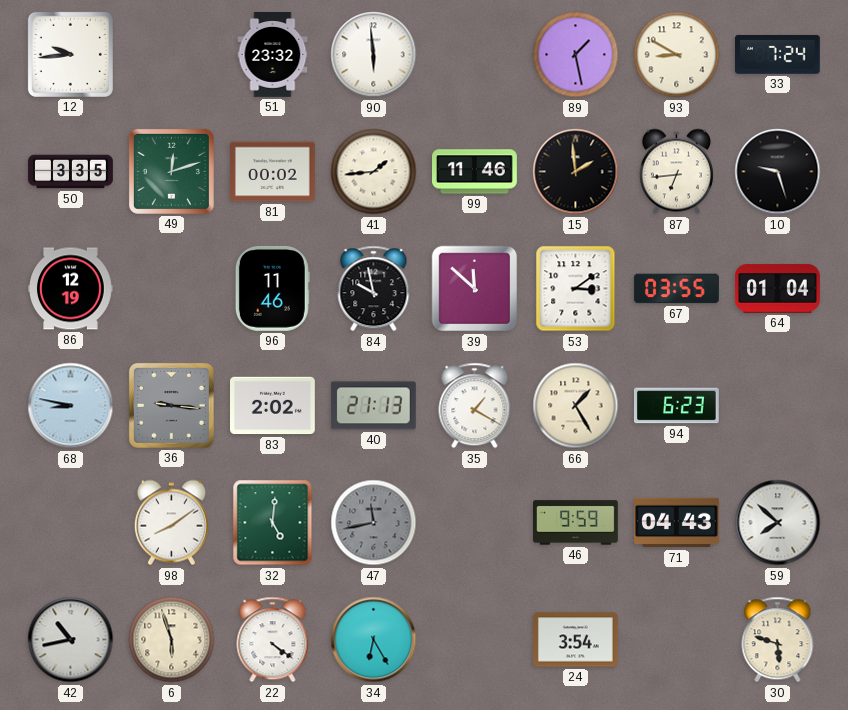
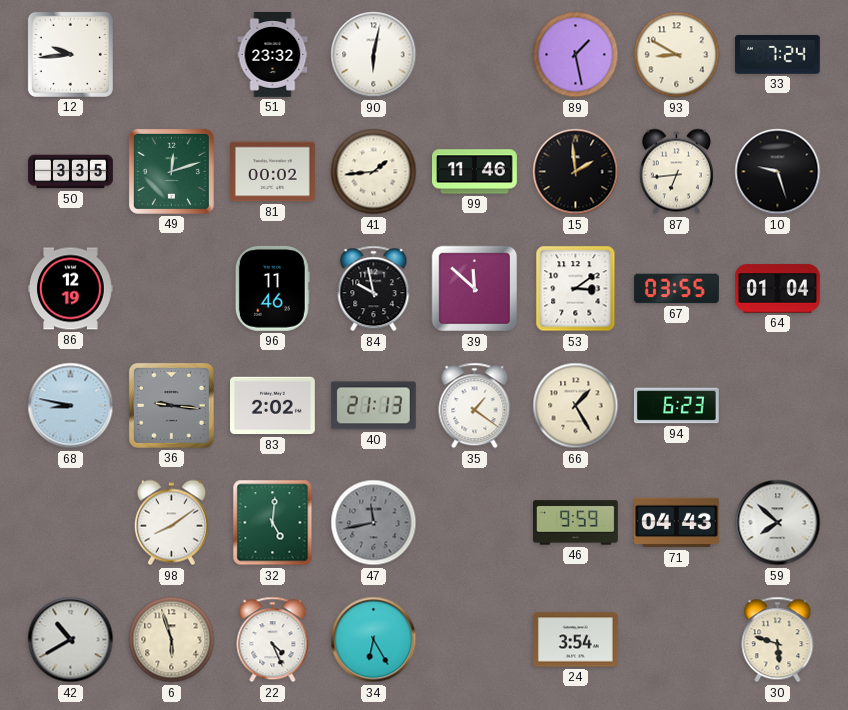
90: 5:59 -> 6:02
35: 1:20 -> 1:21
42: 10:43 -> 10:40
22: 4:21 -> 4:26
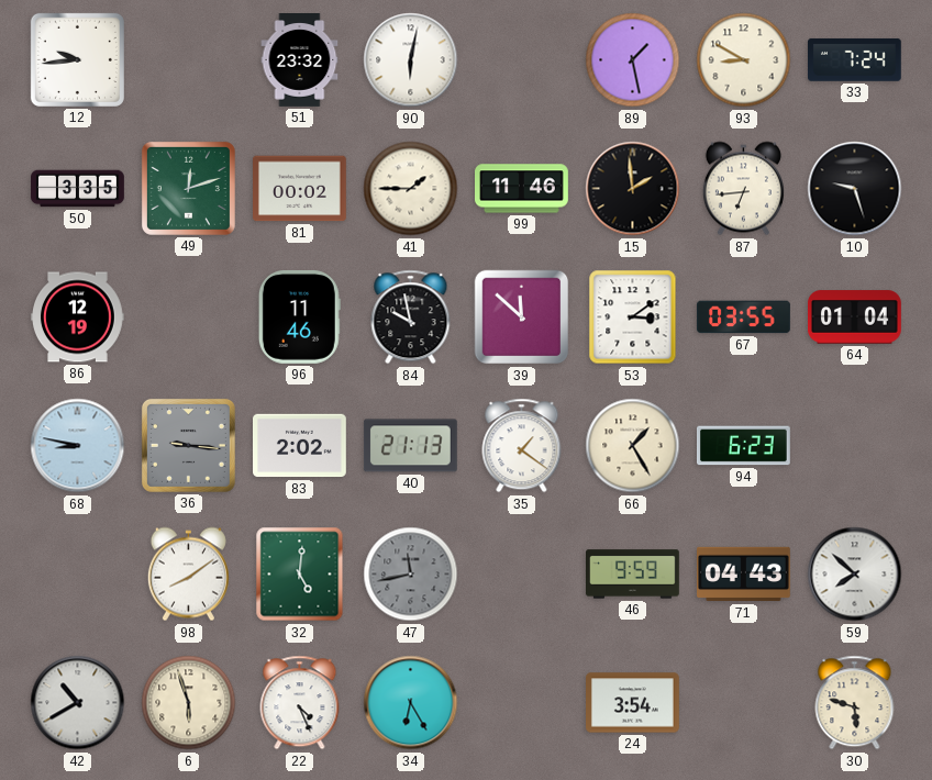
41: 1:44 -> 1:45
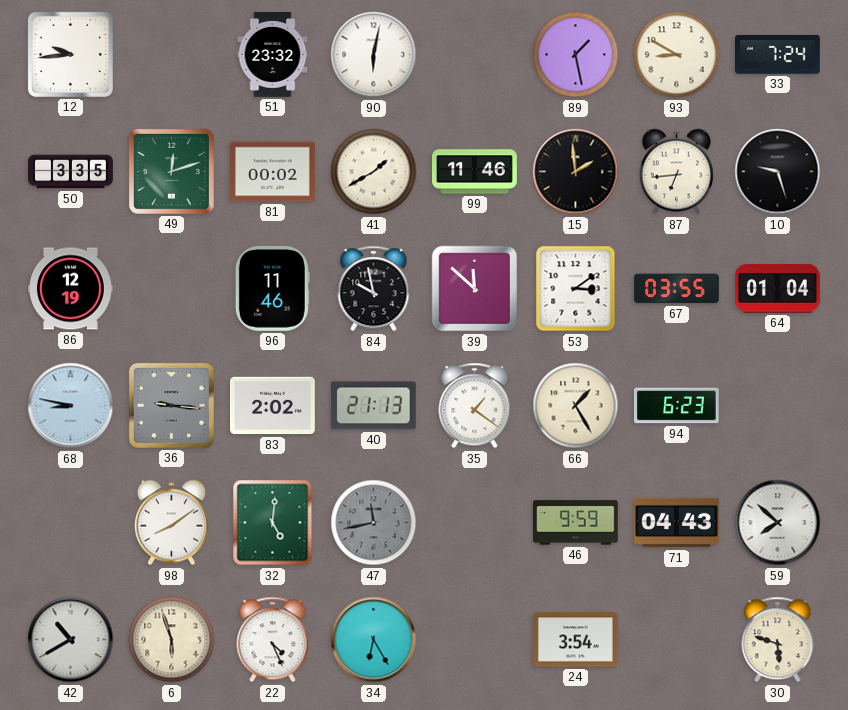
41: 1:45 -> 1:40
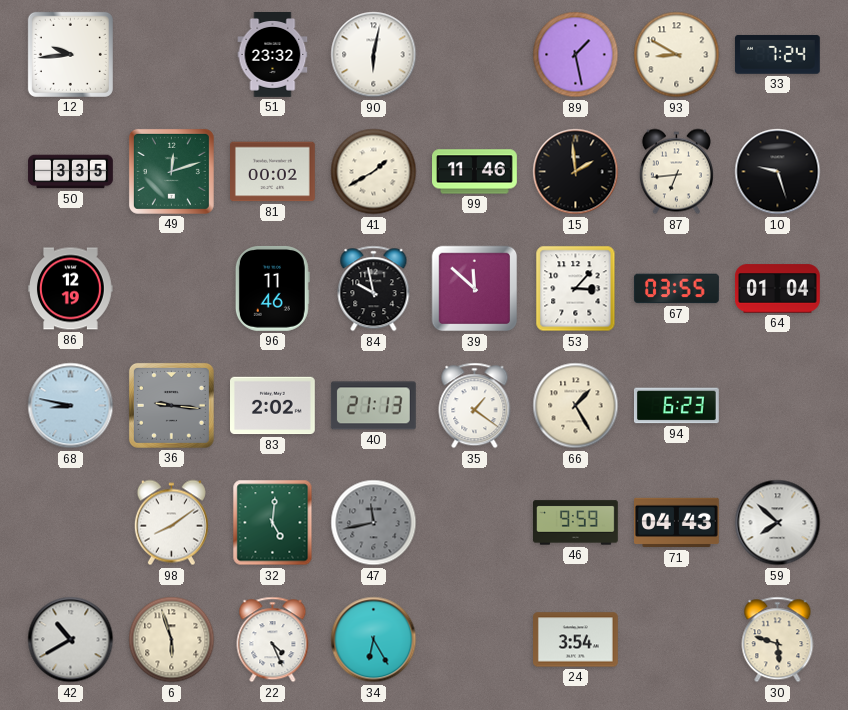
53: 3:09 -> 3:07
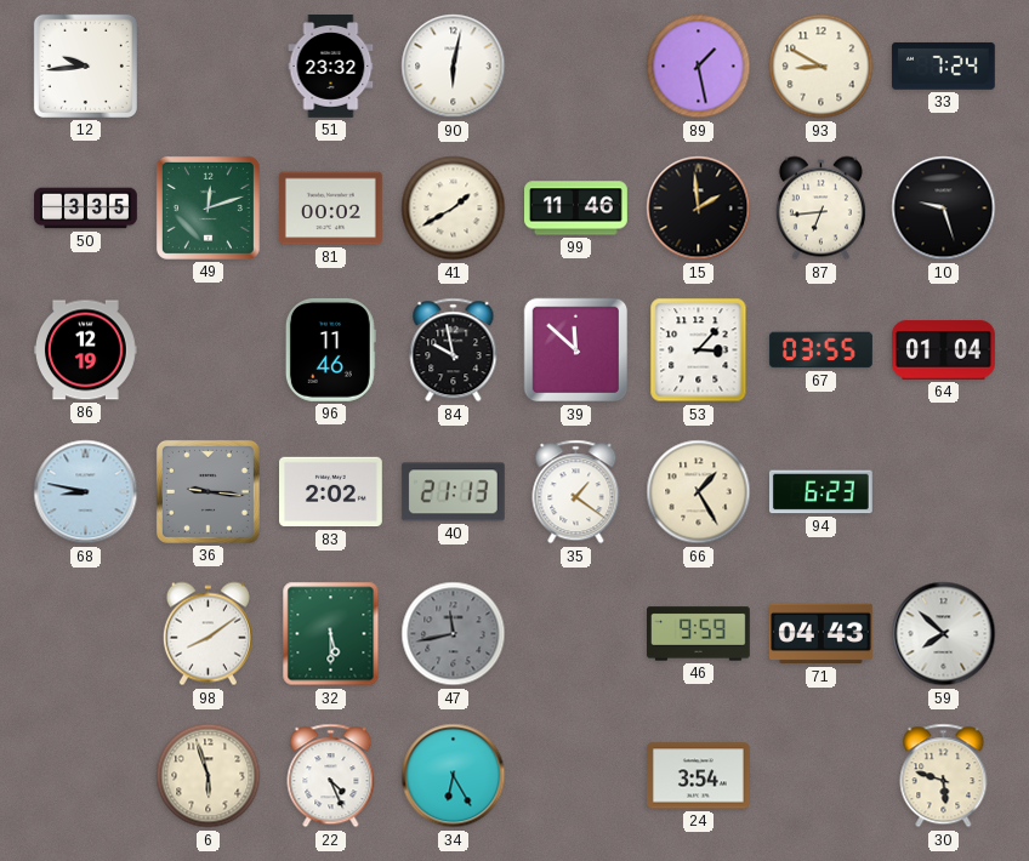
32: 5:01 -> 5:30
42: 10:40 -> none
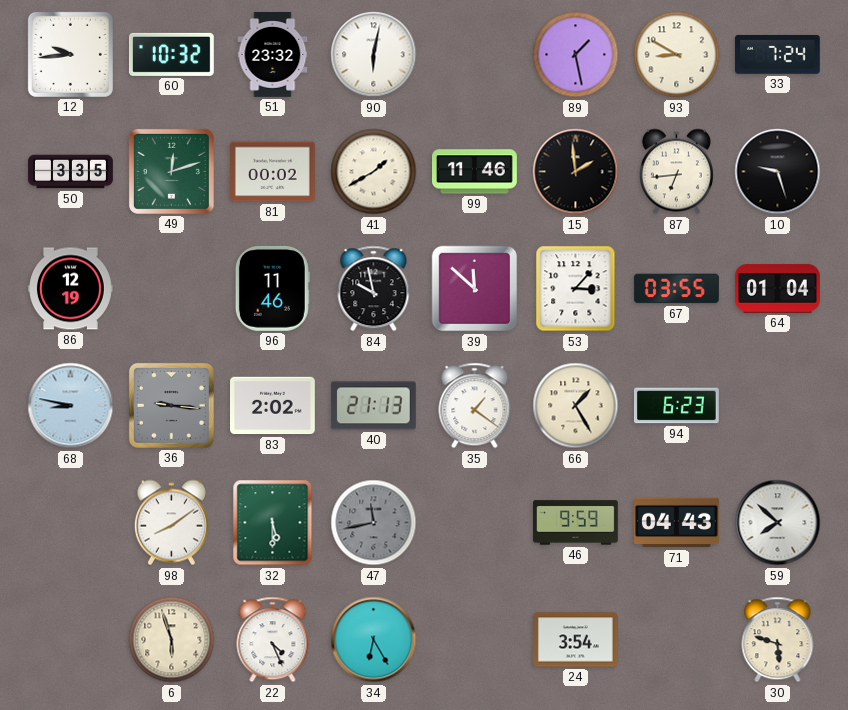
60: none -> 10:32
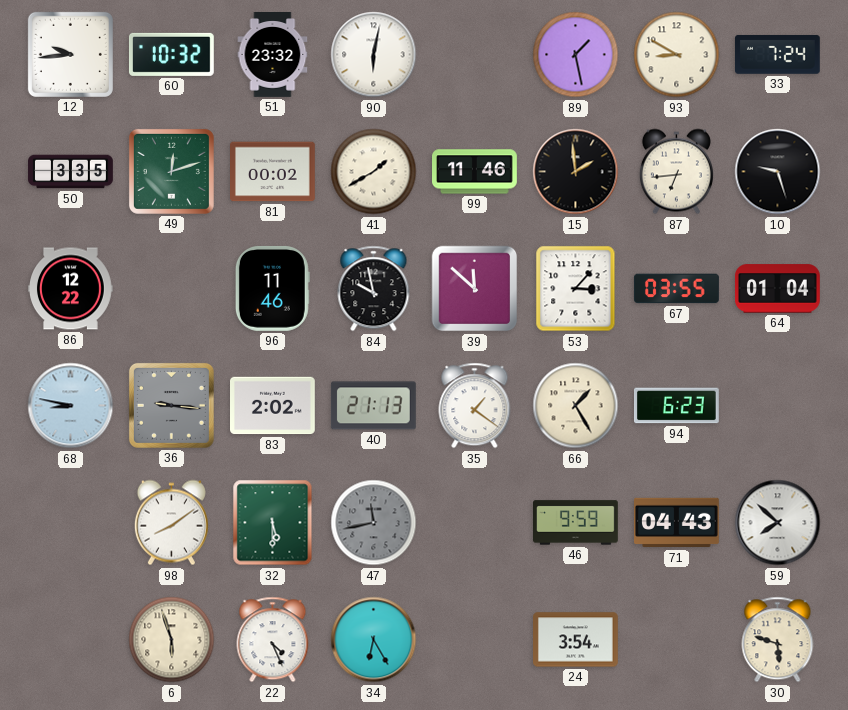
86: 12:19 -> 12:22
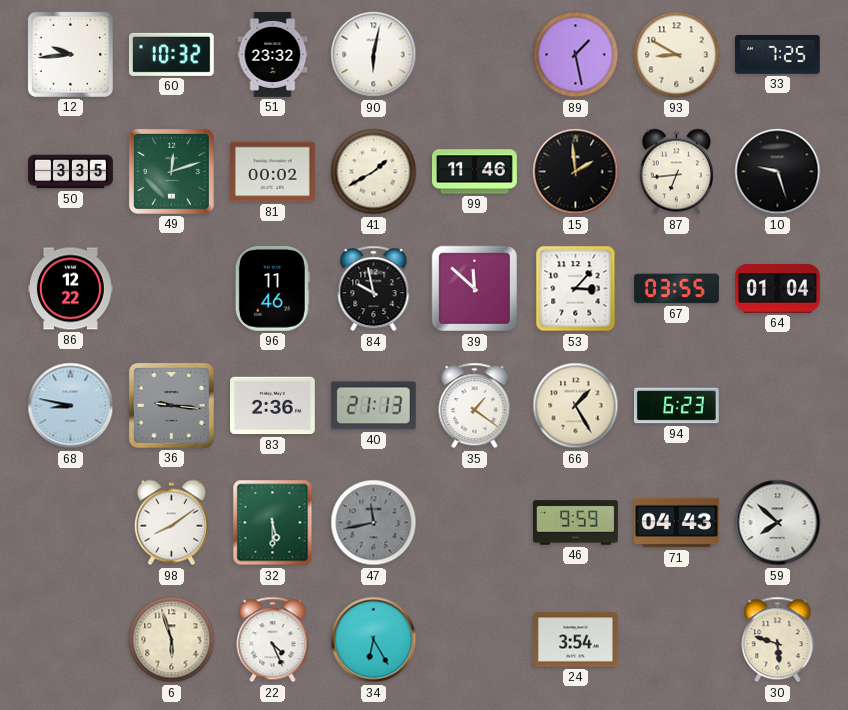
33: 7:24 -> 7:25
83: 2:02 -> 2:36
